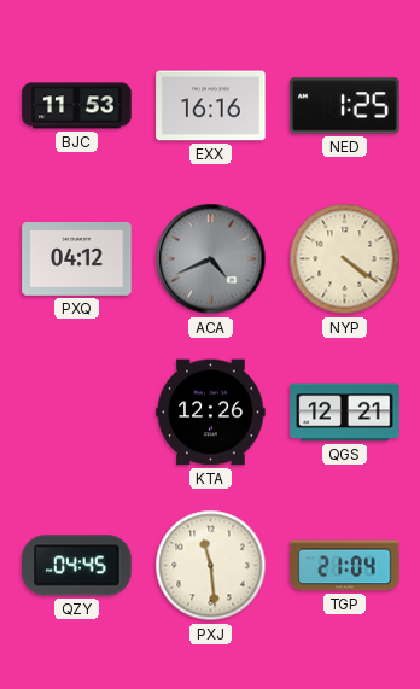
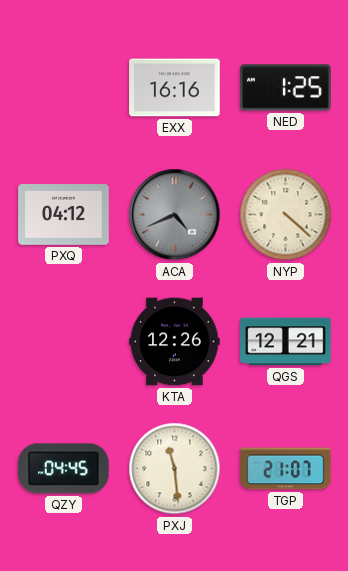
BJC: 11:53 -> none
NYP: 4:21 -> 4:22
TGP: 21:04 -> 21:07
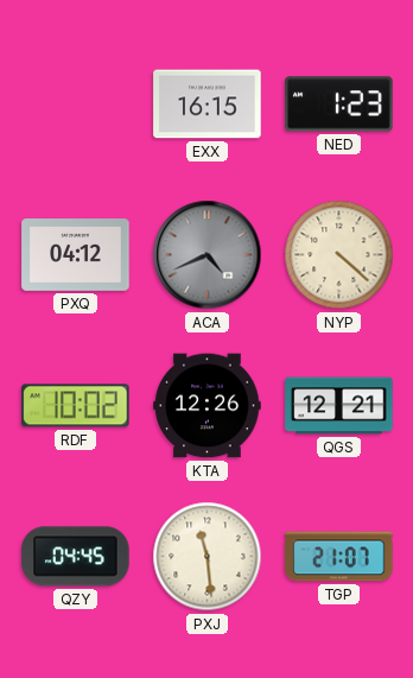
EXX: 16:16 -> 16:15
NED: 1:25 -> 1:23
RDF: none -> 10:02
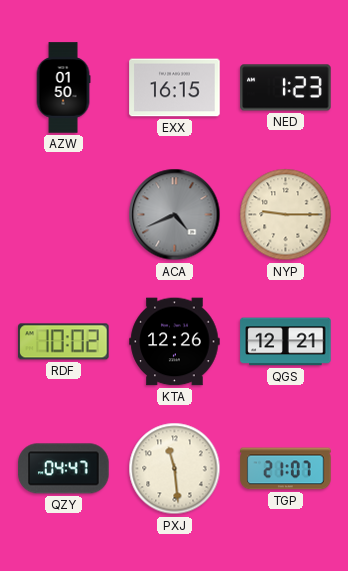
AZW: none -> 01:50
PXQ: 04:12 -> none
NYP: 4:22 -> 9:15
QZY: 04:45 -> 04:47
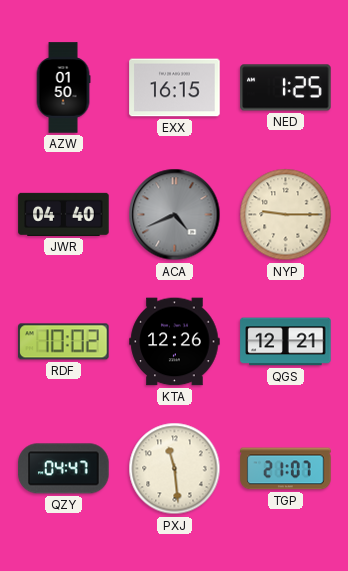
NED: 1:23 -> 1:25
JWR: none -> 04:40
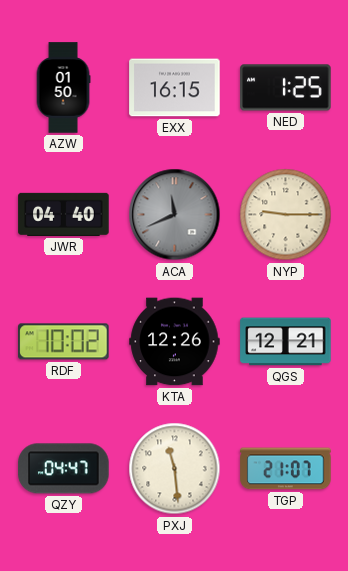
ACA: 4:41 -> 11:41
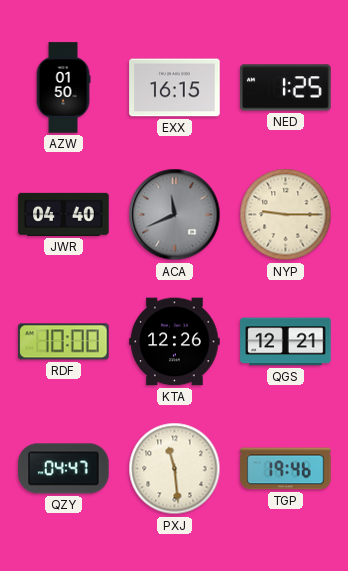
RDF: 10:02 -> 10:00
TGP: 21:07 -> 19:46
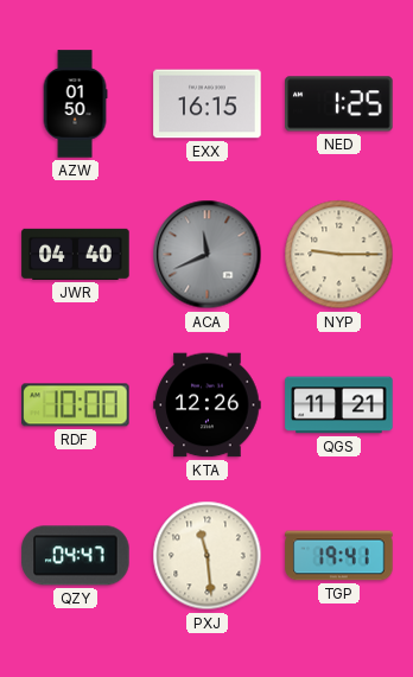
QGS: 12:21 -> 11:21
TGP: 19:46 -> 19:41
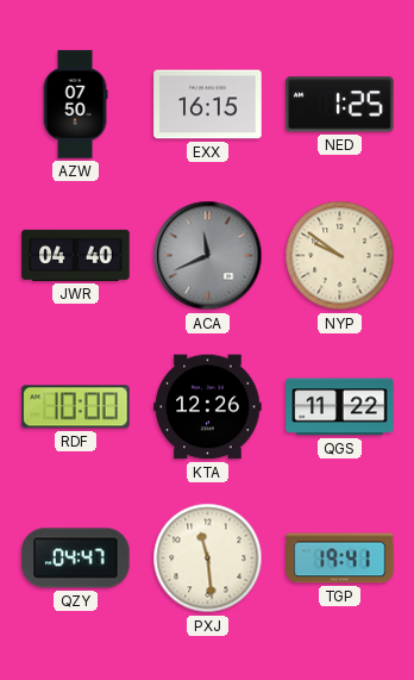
AZW: 01:50 -> 07:50
NYP: 9:15 -> 9:51
QGS: 11:21 -> 11:22
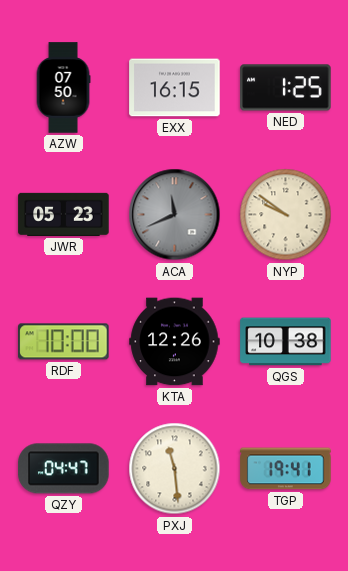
JWR: 04:40 -> 05:23
QGS: 11:22 -> 10:38
